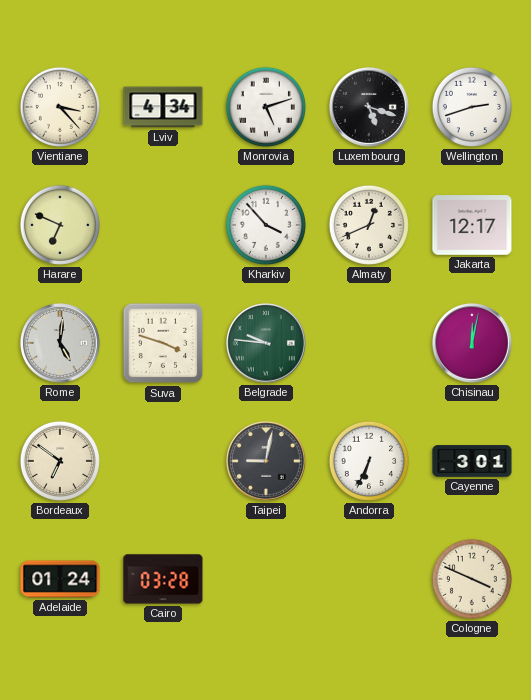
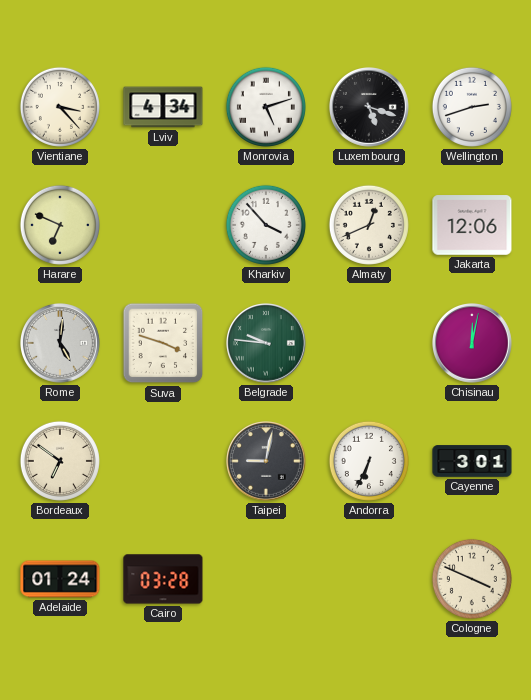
Jakarta: 12:17 -> 12:06
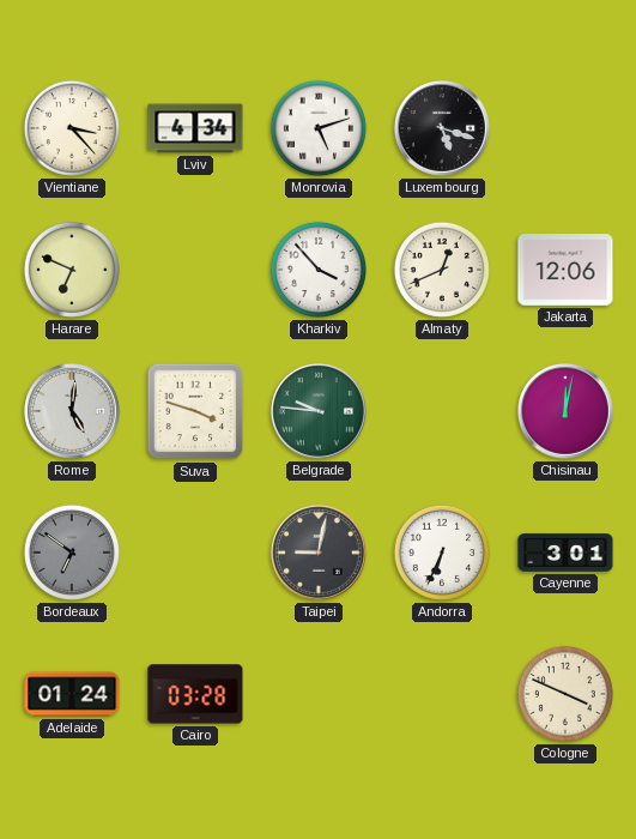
Wellington: 2:42 -> none
Bordeaux dial: cream -> grey
